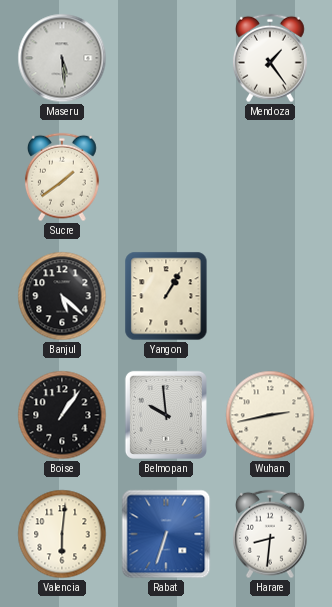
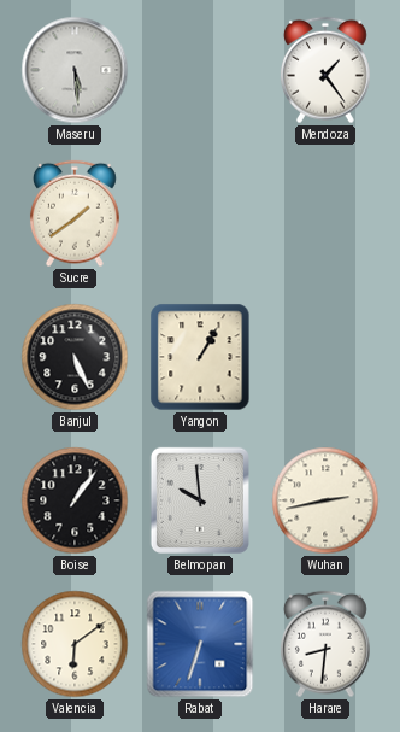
Banjul: 5:22 -> 5:26
Valencia: 6:01 -> 6:09
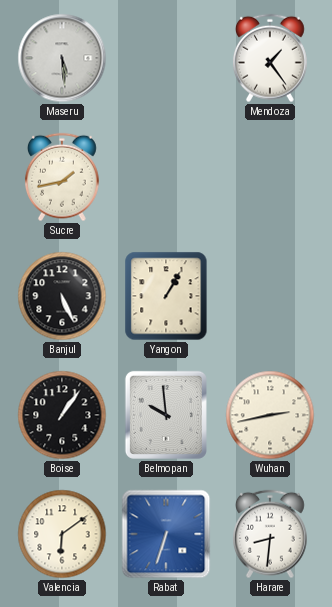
Sucre: 1:39 -> 1:43
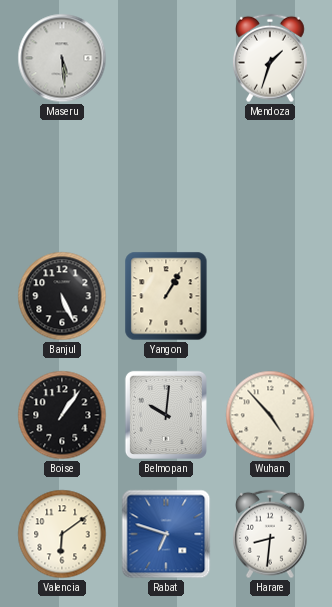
Mendoza: 1:24 -> 1:33
Sucre: 1:43 -> none
Belmopan: 9:59 -> 10:01
Wuhan: 2:43 -> 4:53
Rabat: 6:33 -> 6:48
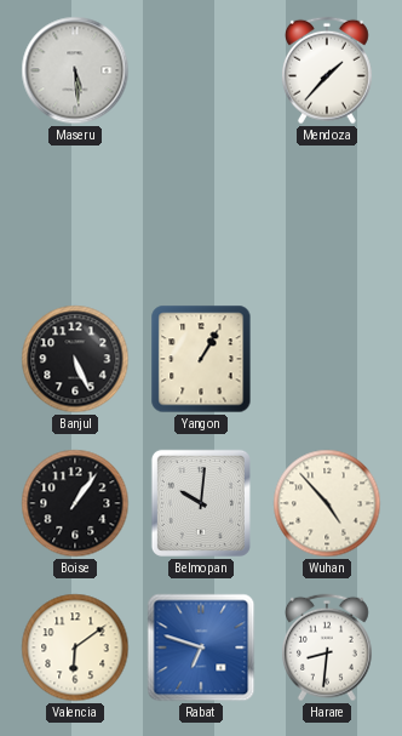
Mendoza: 1:33 -> 1:37
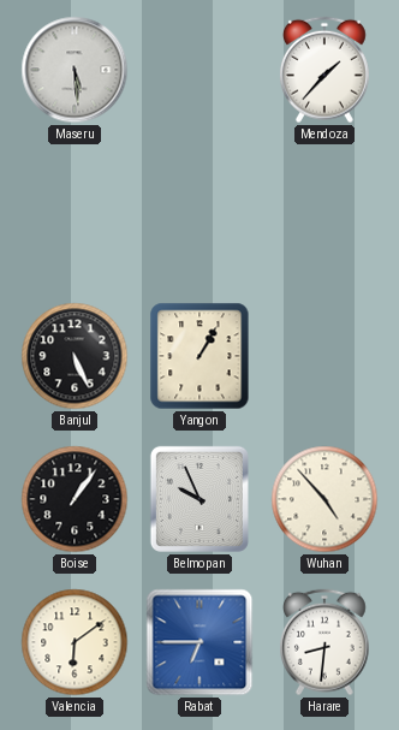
Belmopan: 10:01 -> 9:56
Rabat: 6:48 -> 6:45
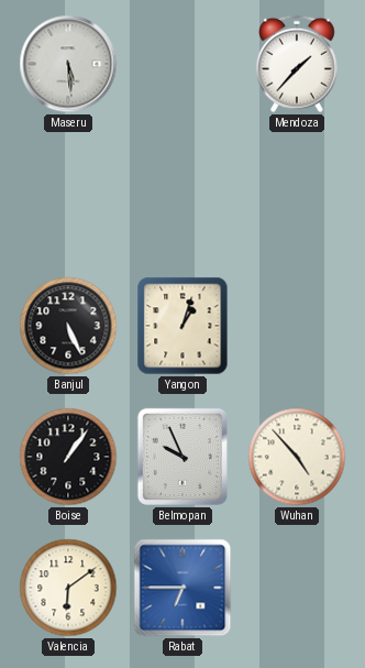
Yangon: 1:05 -> 1:03
Harare: 8:31 -> none
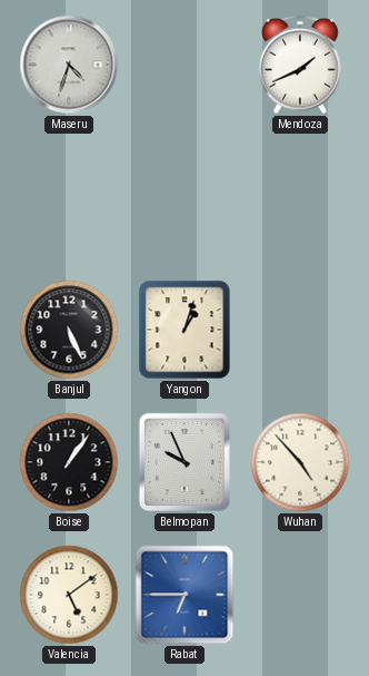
Maseru: 5:29 -> 4:33
Mendoza: 1:37 -> 1:41
Valencia: 6:09 -> 5:09
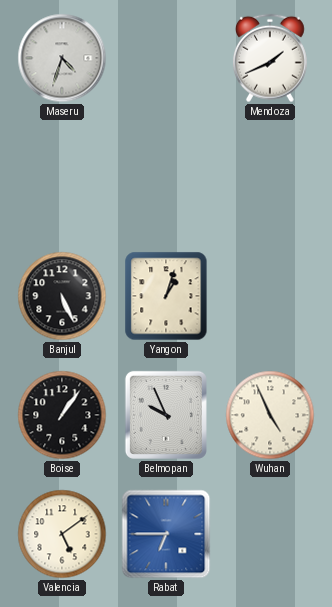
Wuhan: 4:53 -> 4:56
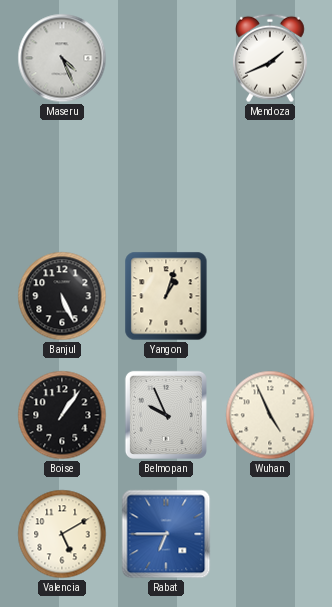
Maseru: 4:33 -> 4:26
Valencia: 5:09 -> 5:10
